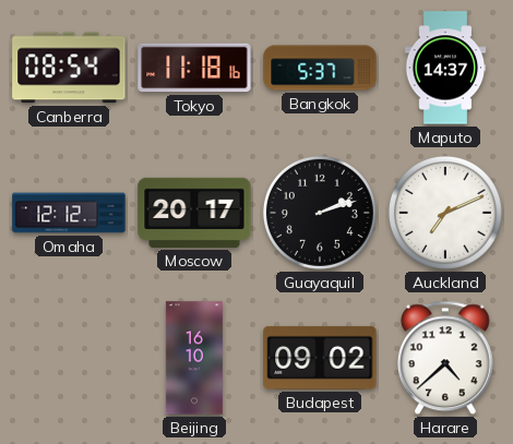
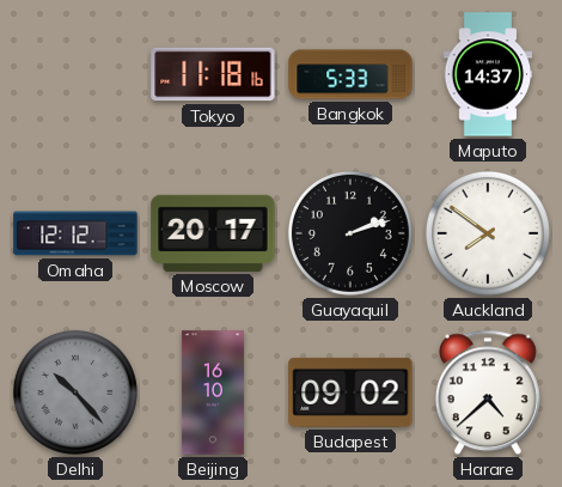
Canberra: 08:54 -> none
Bangkok: 5:37 -> 5:33
Auckland: 7:11 -> 7:51
Delhi: none -> 10:23
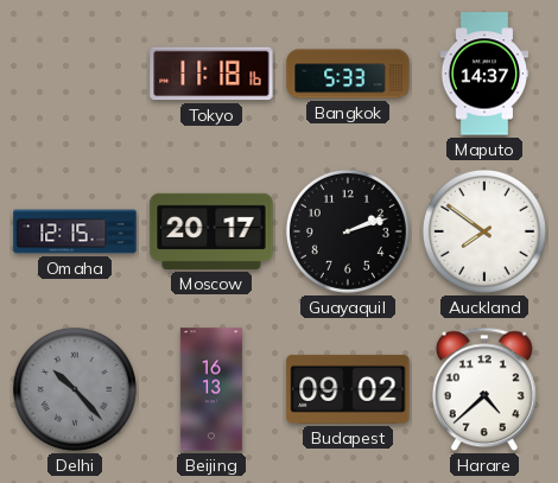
Omaha: 12:12 -> 12:15
Beijing: 16:10 -> 16:13
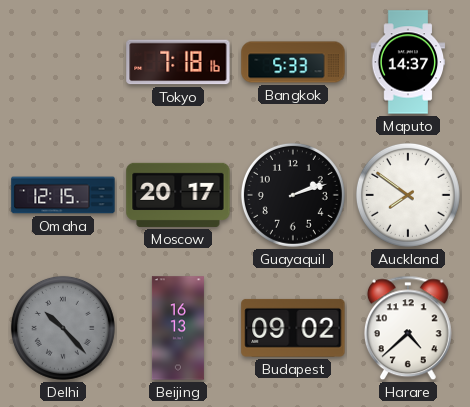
Tokyo: 11:18 -> 7:18
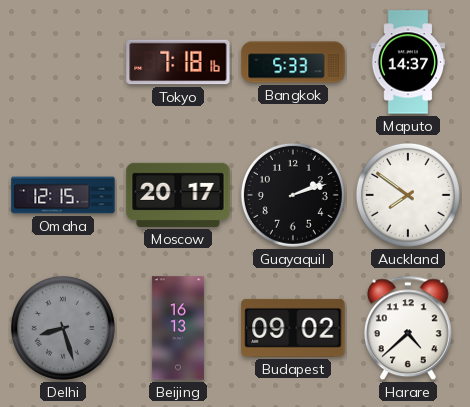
Delhi: 10:23 -> 8:27
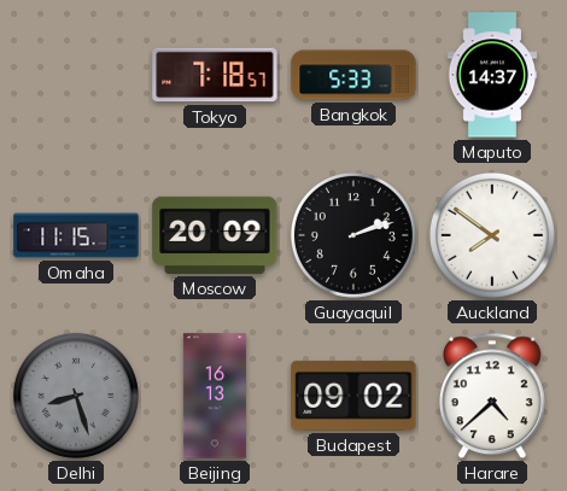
Tokyo: 7:18:16 -> 7:18:57
Omaha: 12:15 -> 11:15
Moscow: 20:17 -> 20:09
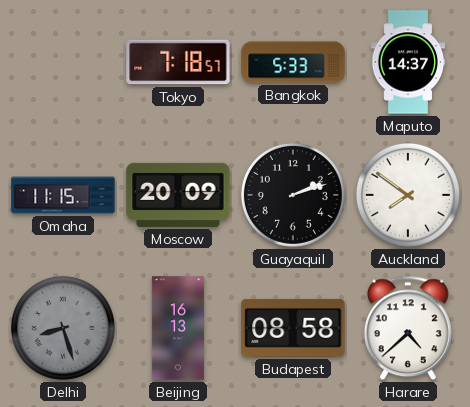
Budapest: 09:02 -> 08:58
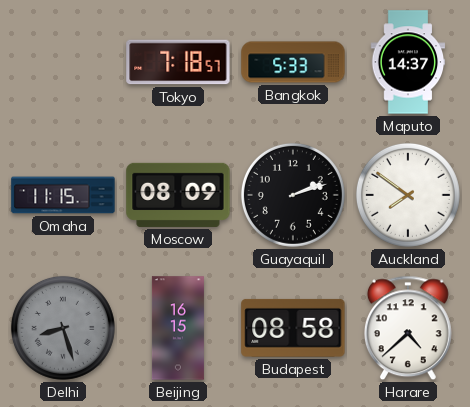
Moscow: 20:09 -> 08:09
Beijing: 16:13 -> 16:15
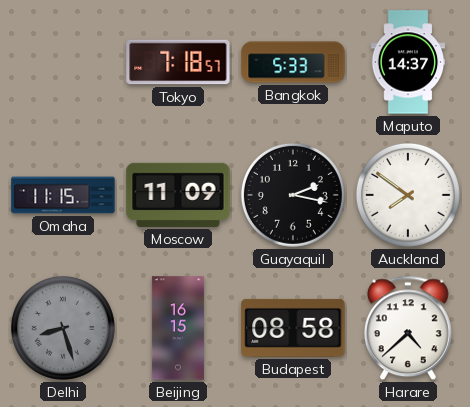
Moscow: 08:09 -> 11:09
Guayaquil: 2:12 -> 2:17
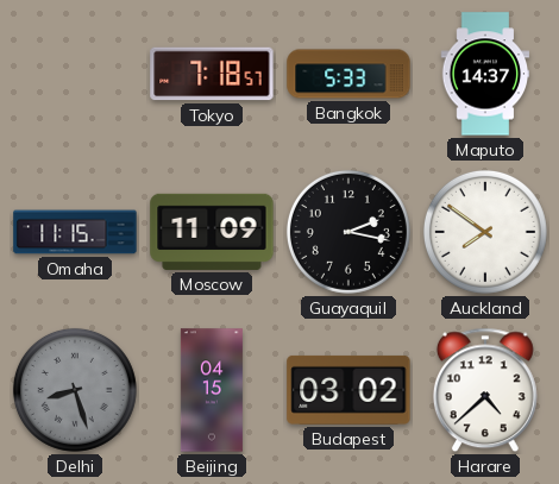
Beijing: 16:15 -> 04:15
Budapest: 08:58 -> 03:02
